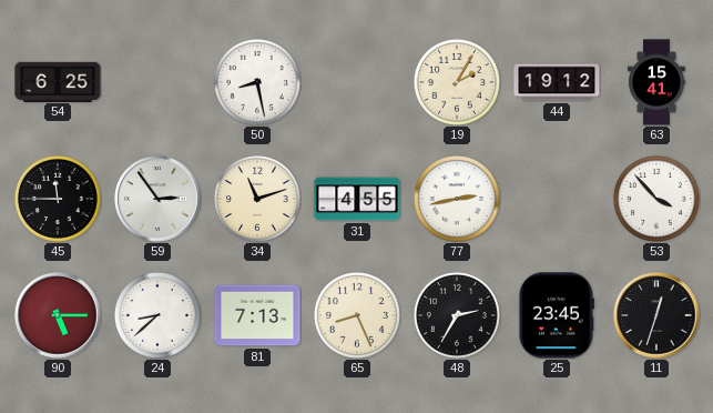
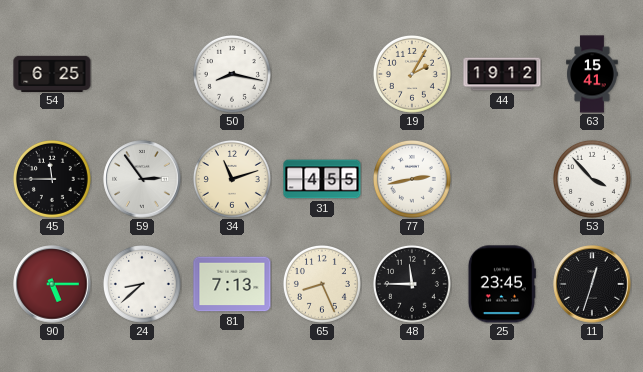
50: 8:28 -> 8:17
48: 2:35 -> 11:45
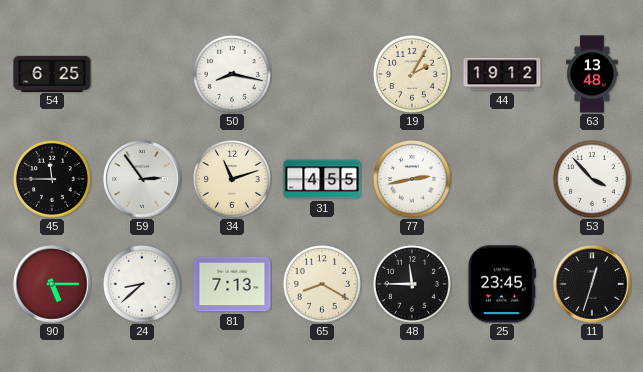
63: 15:41 -> 13:48
65: 8:26 -> 8:20
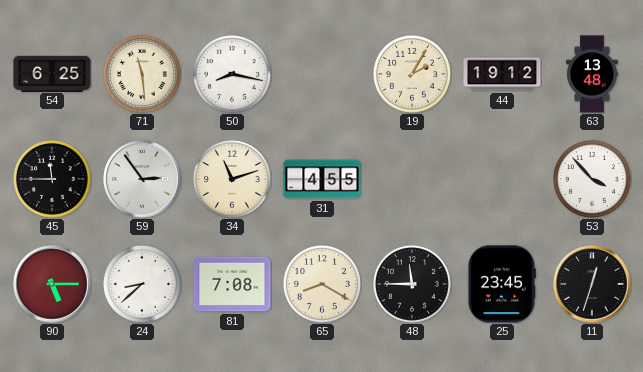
71: none -> 11:29
77: 2:43 -> none
81: 7:13 -> 7:08
